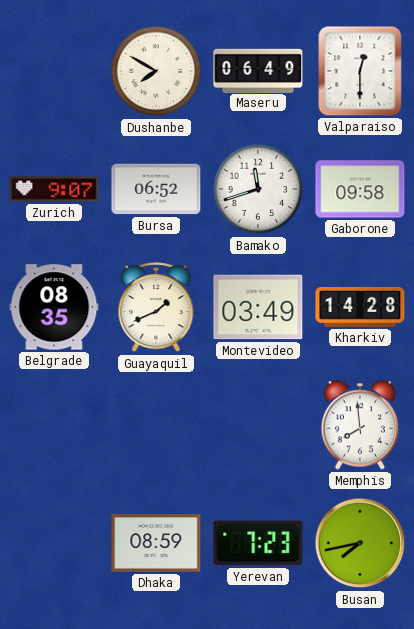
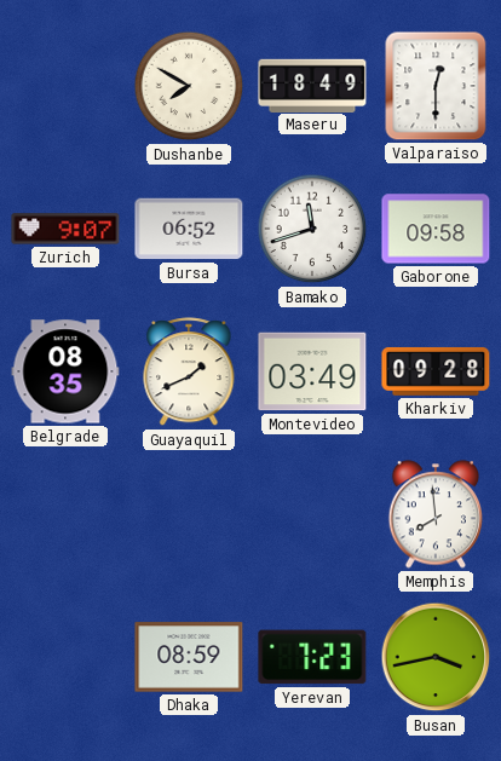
Maseru: 06:49 -> 18:49
Kharkiv: 14:28 -> 09:28
Busan: 7:43 -> 3:43
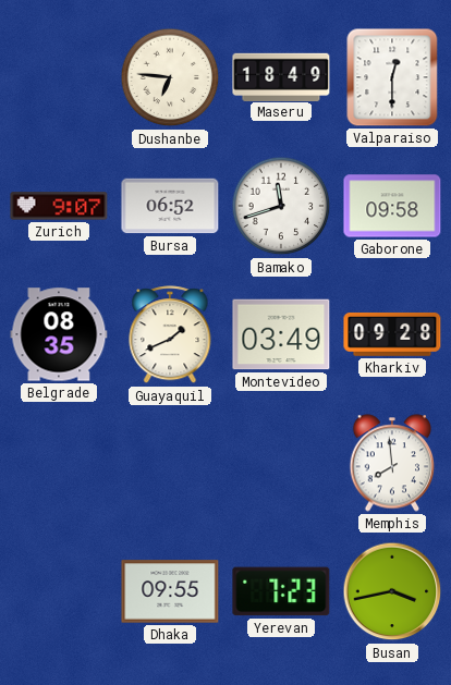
Dushanbe: 7:50 -> 6:46
Dhaka: 08:59 -> 09:55
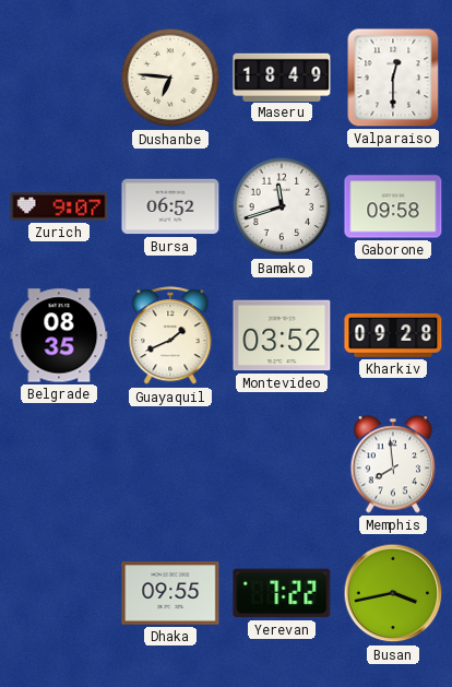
Montevideo: 03:49 -> 03:52
Yerevan: 7:23 -> 7:22
